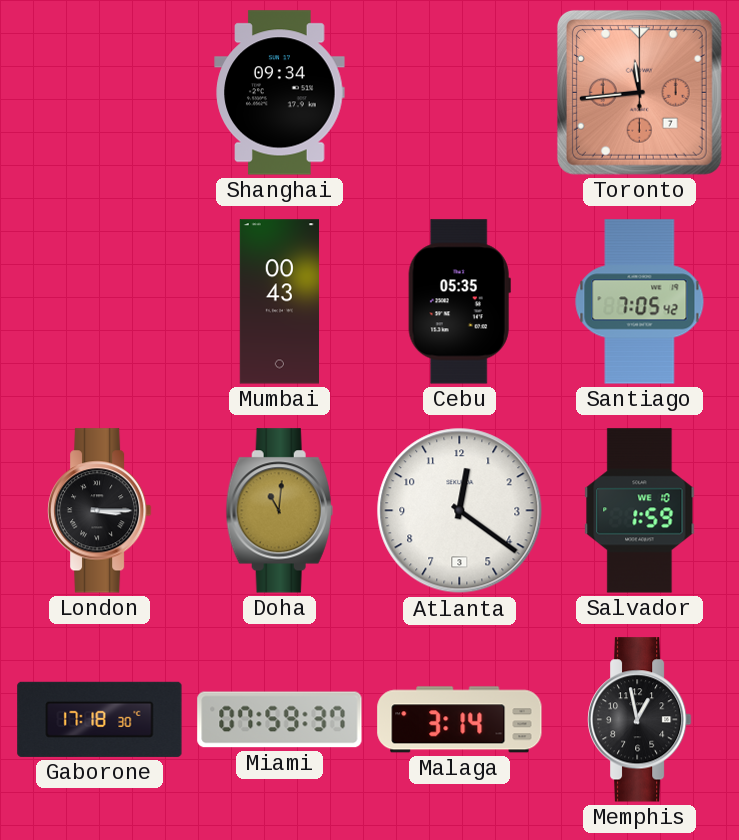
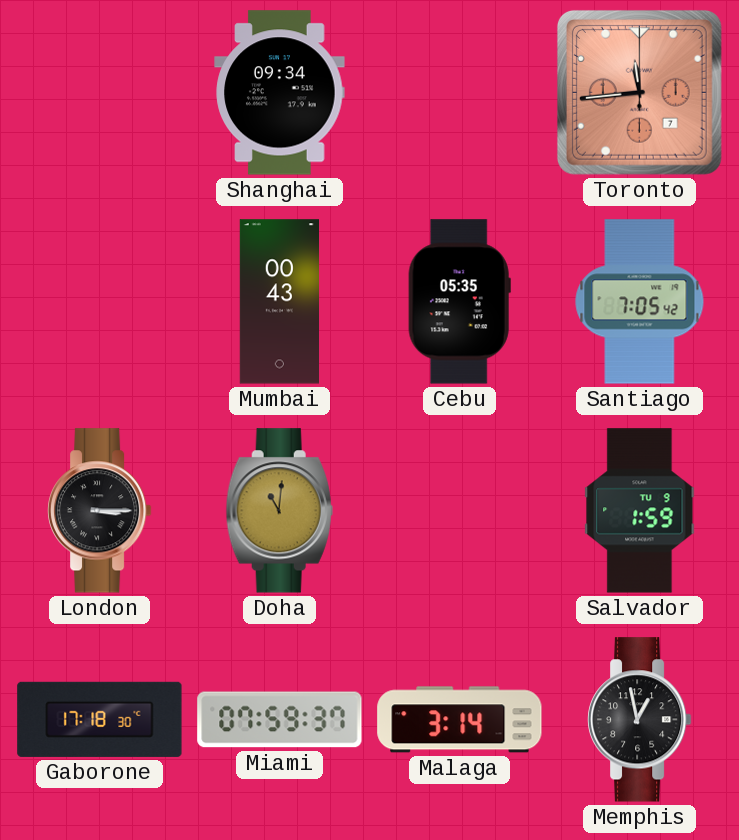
Atlanta: 12:21 -> none
Salvador date: WE 10 -> TU 9
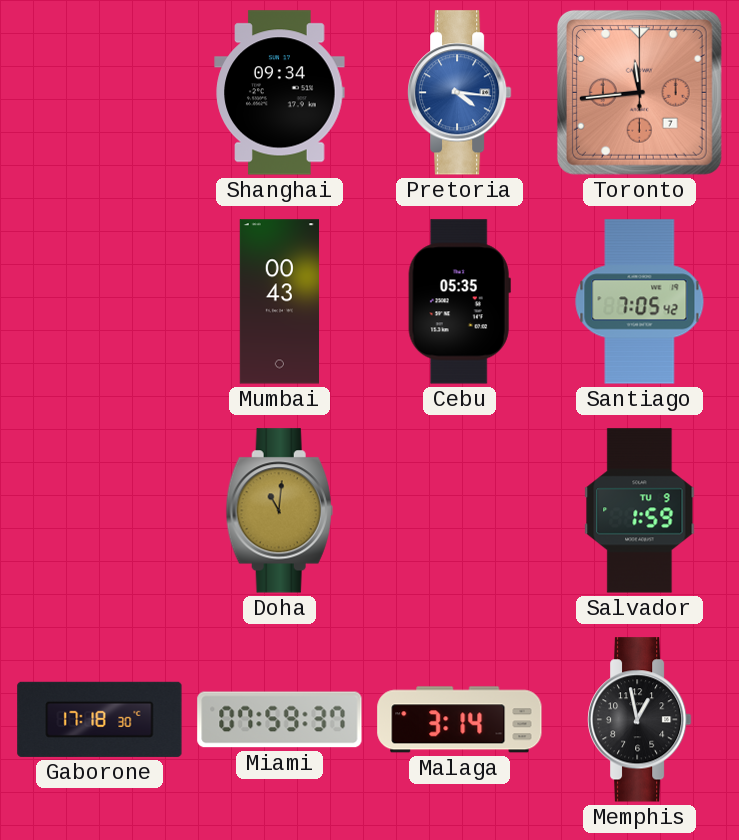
Pretoria: none -> 4:16
London: 3:15 -> none
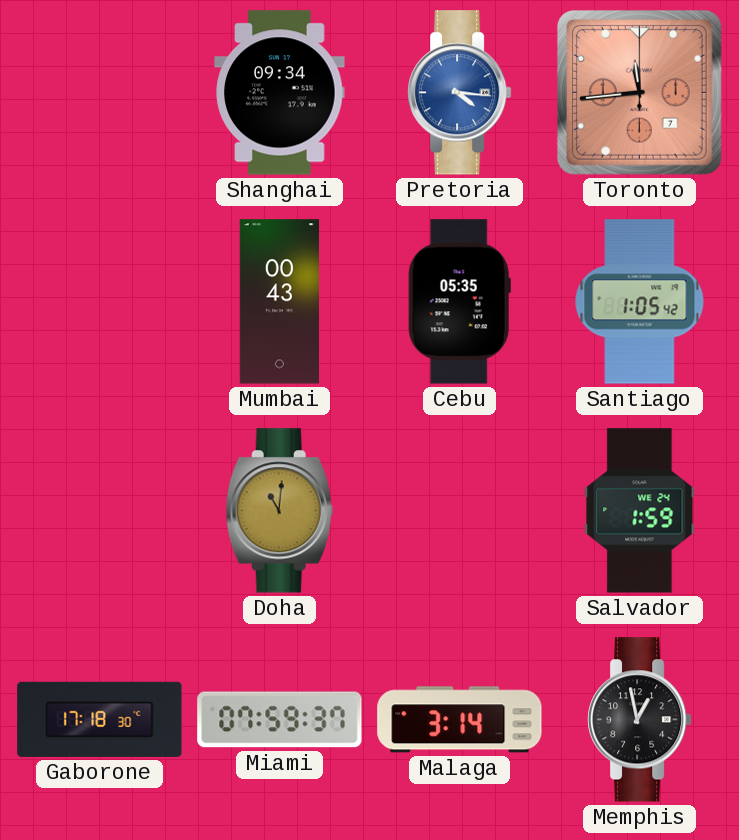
Santiago: 7:05 -> 1:05
Salvador date: TU 9 -> WE 24
